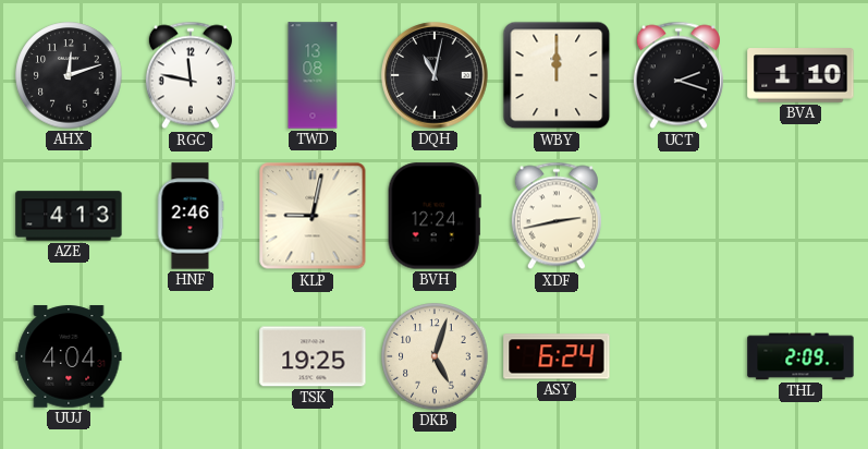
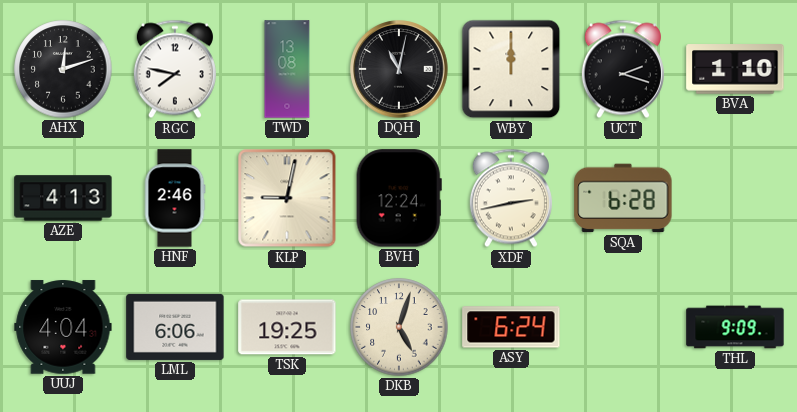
RGC: 11:47 -> 7:47
SQA: none -> 6:28
LML: none -> 6:06
THL: 2:09 -> 9:09
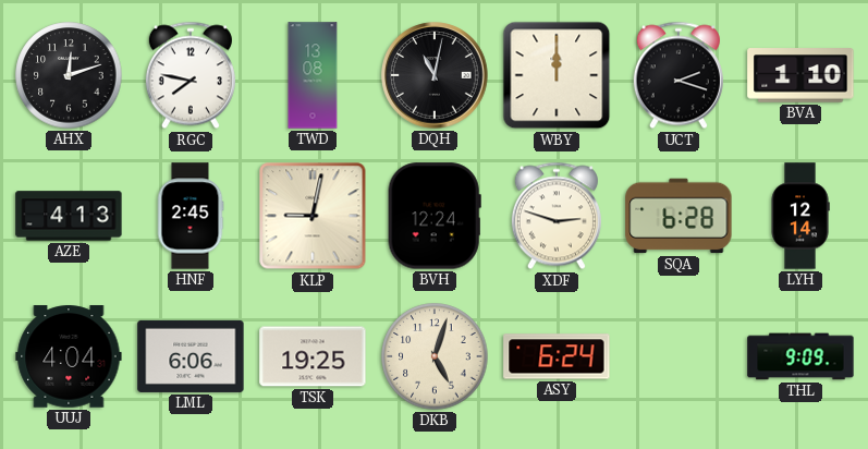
HNF: 2:46 -> 2:45
XDF: 2:43 -> 2:48
LYH: none -> 12:14
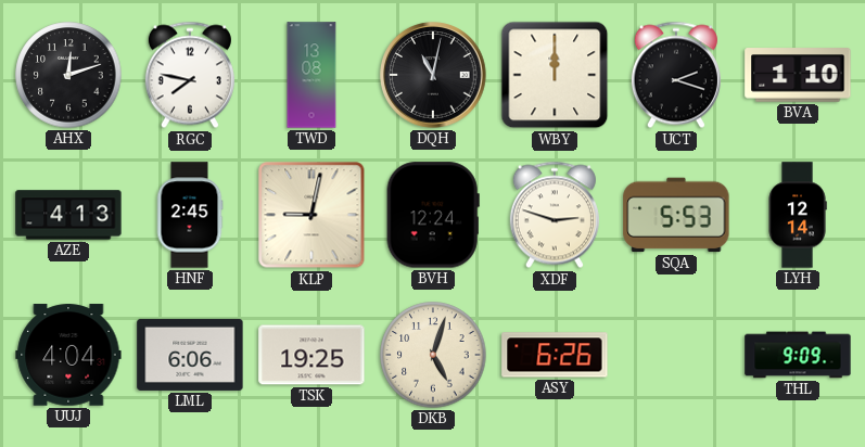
SQA: 6:28 -> 5:53
ASY: 6:24 -> 6:26
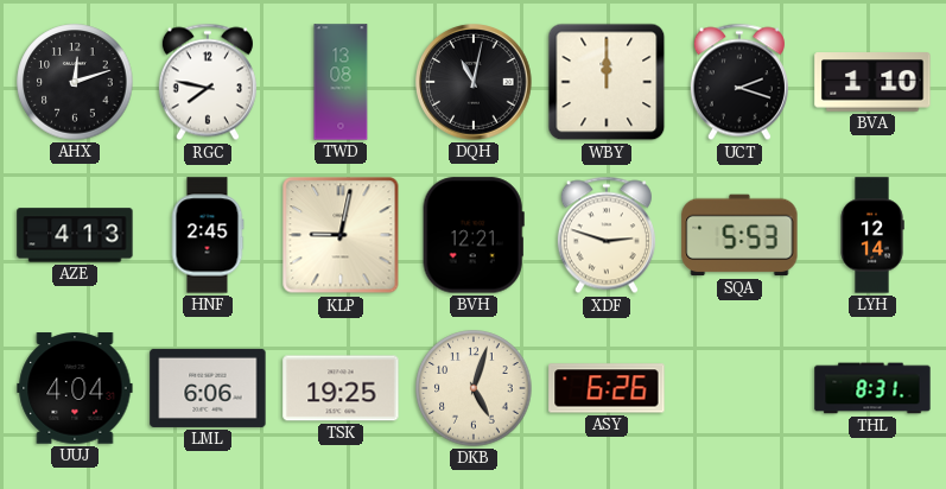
BVH: 12:24 -> 12:21
THL: 9:09 -> 8:31
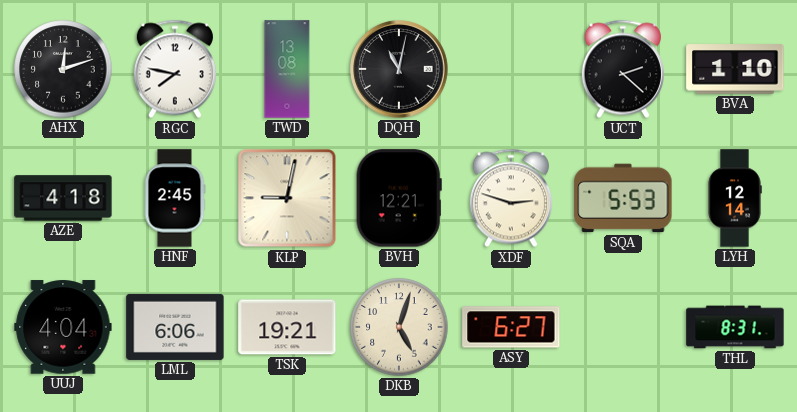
WBY: 12:00 -> none
UCT: 2:18 -> 2:22
AZE: 4:13 -> 4:18
TSK: 19:25 -> 19:21
ASY: 6:26 -> 6:27
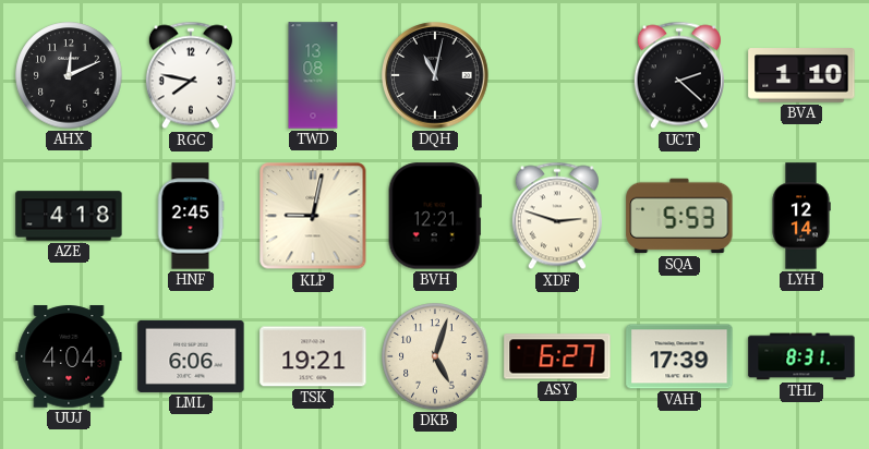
AHX: 12:12 -> 12:11
VAH: none -> 17:39
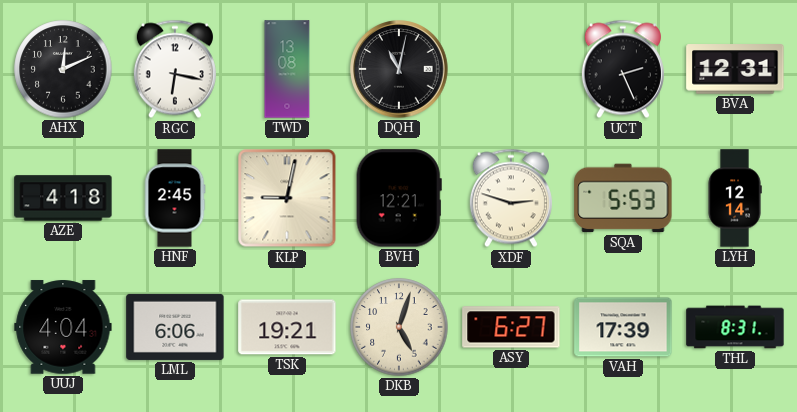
RGC: 7:47 -> 6:17
UCT: 2:22 -> 2:26
BVA: 1:10 -> 12:31
